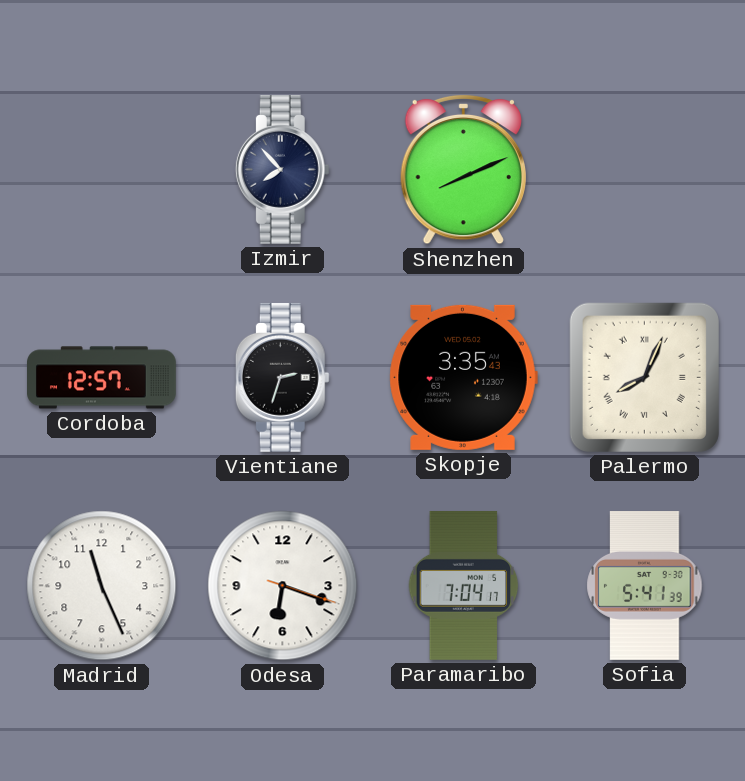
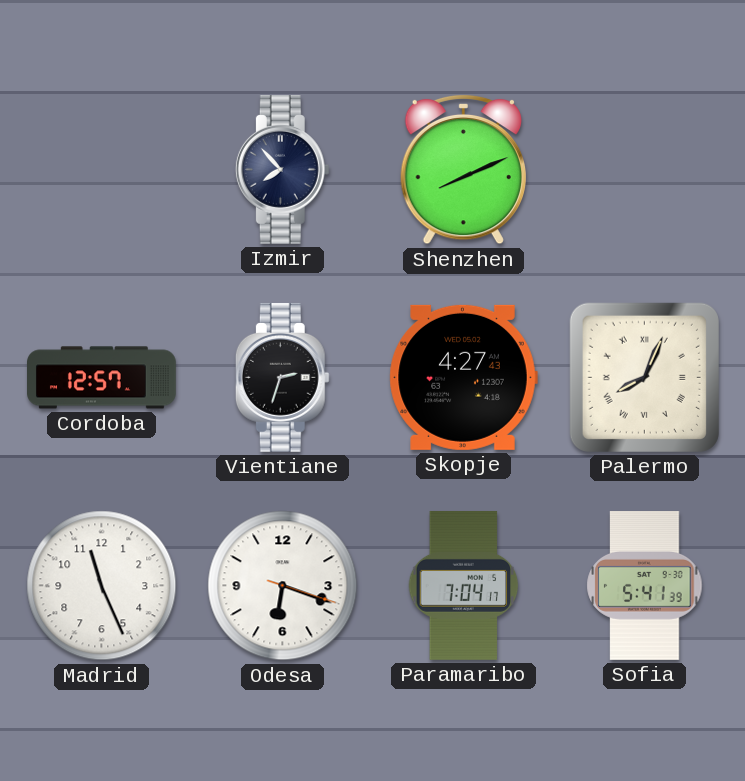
Skopje: 3:35 -> 4:27
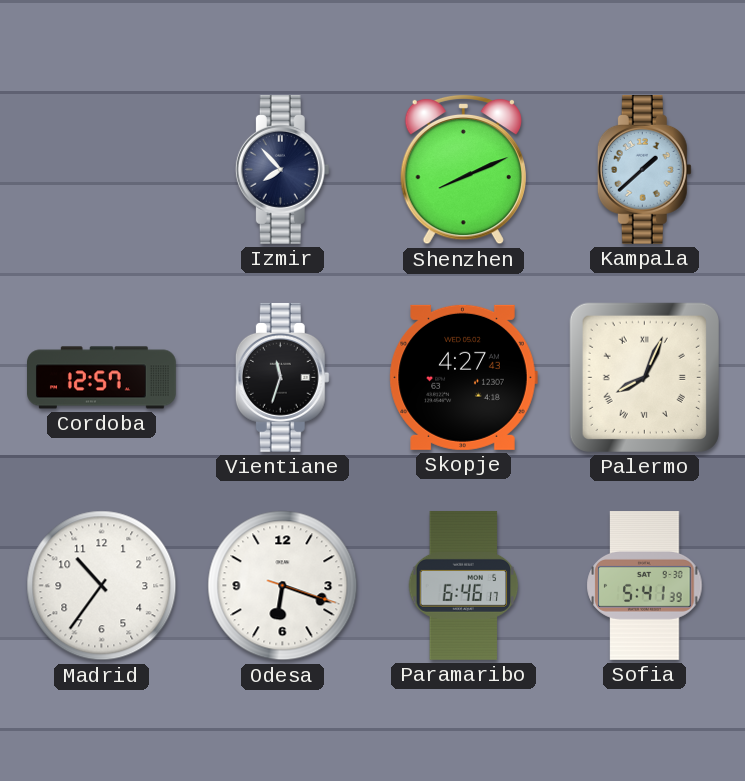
Kampala: none -> 1:38
Vientiane: 2:33 -> 11:33
Madrid: 11:26 -> 10:36
Paramaribo: 7:04 -> 6:46
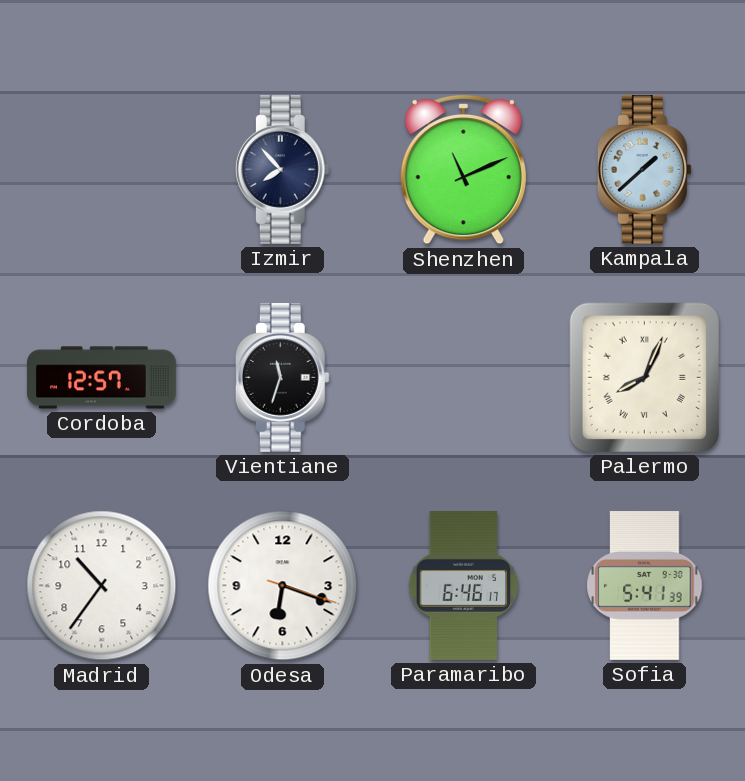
Shenzhen: 8:11 -> 11:11
Skopje: 4:27 -> none
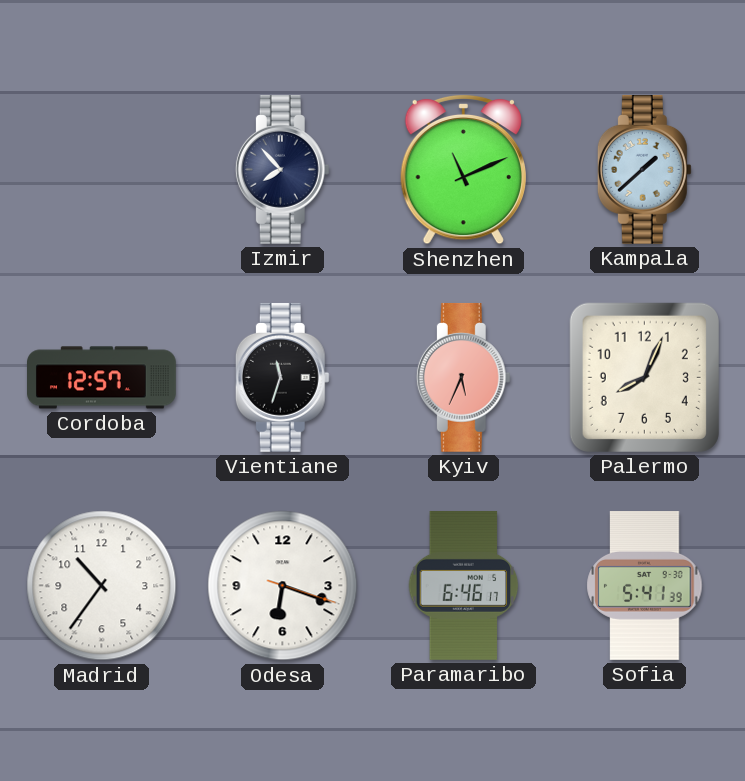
Kyiv: none -> 5:34
Palermo numerals: Roman -> Arabic
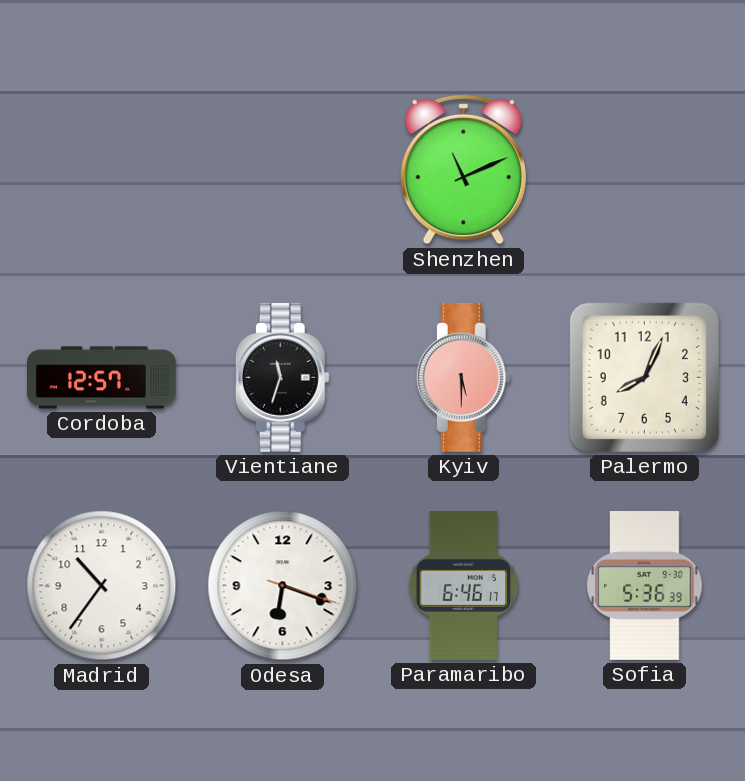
Izmir: 7:53 -> none
Kampala: 1:38 -> none
Kyiv: 5:34 -> 5:30
Sofia: 5:41 -> 5:36
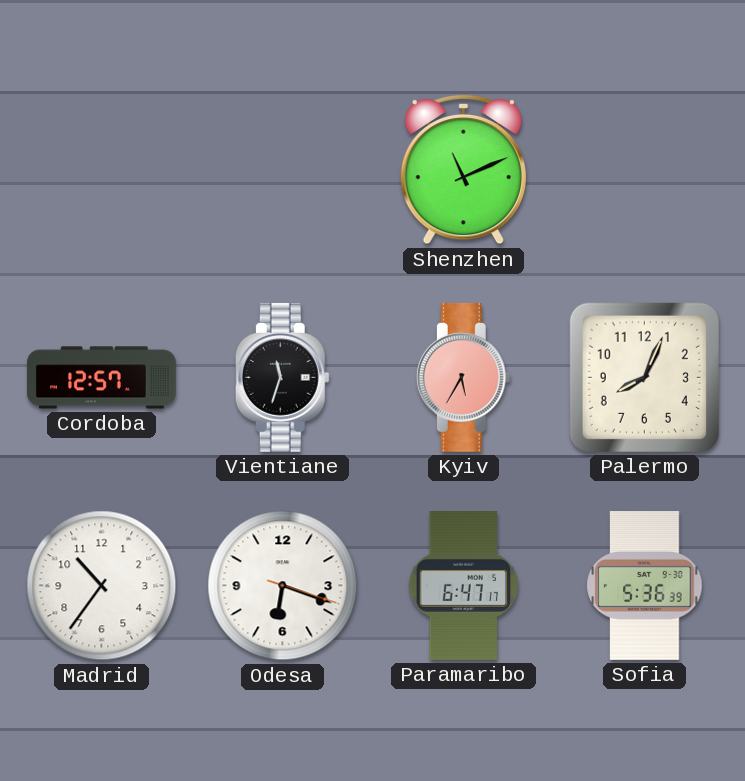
Kyiv: 5:30 -> 5:35
Paramaribo: 6:46 -> 6:47
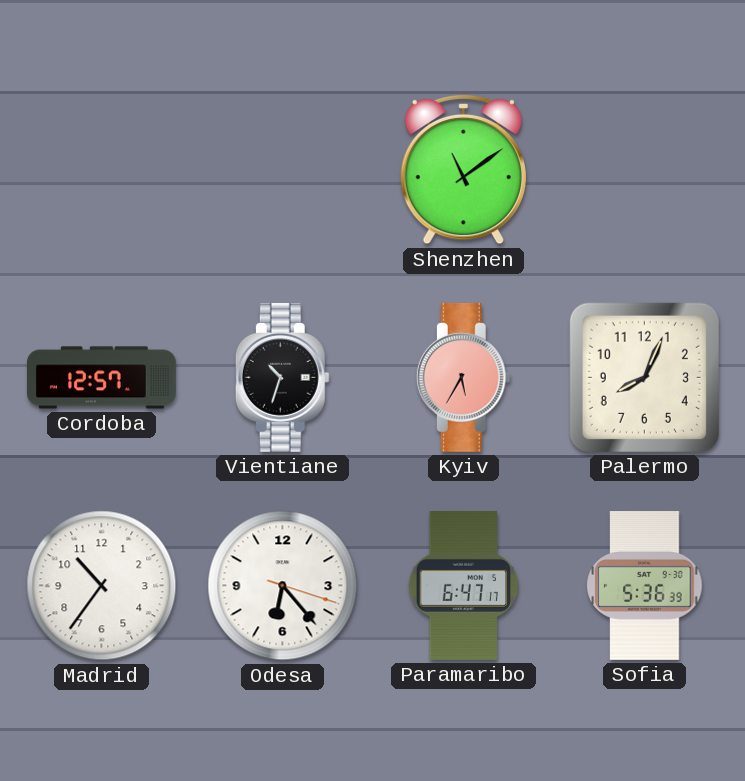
Shenzhen: 11:11 -> 11:09
Vientiane: 11:33 -> 10:33
Odesa: 6:18 -> 6:23
